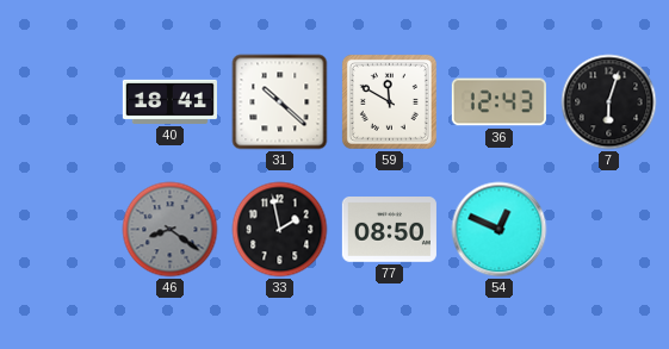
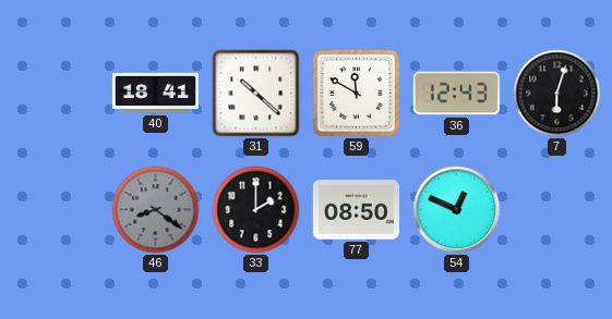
33: 1:58 -> 2:00
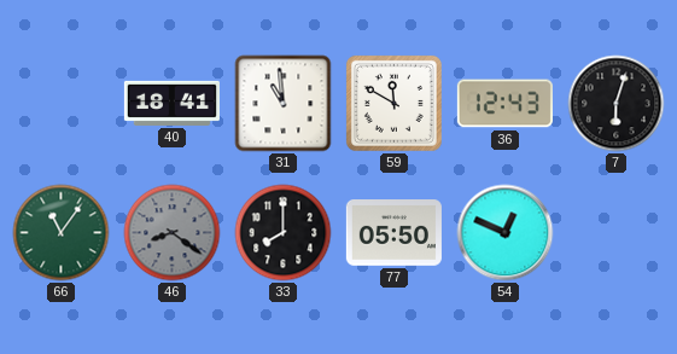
31: 10:22 -> 10:59
66: none -> 11:06
33: 2:00 -> 8:00
77: 08:50 -> 05:50
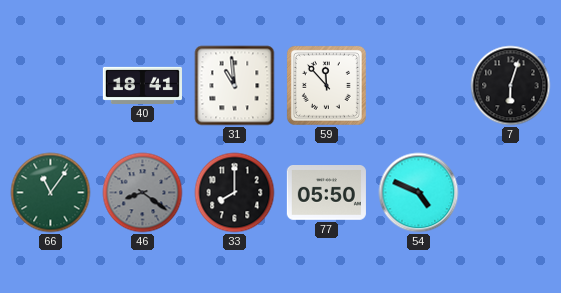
59: 11:50 -> 11:53
36: 12:43 -> none
54: 12:49 -> 4:49
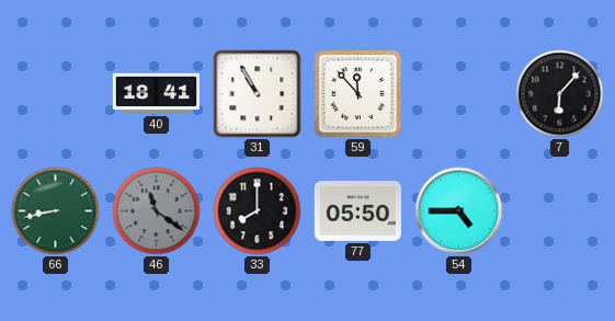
31: 10:59 -> 10:55
7: 6:03 -> 6:07
66: 11:06 -> 8:43
46: 8:21 -> 11:21
54: 4:49 -> 4:45
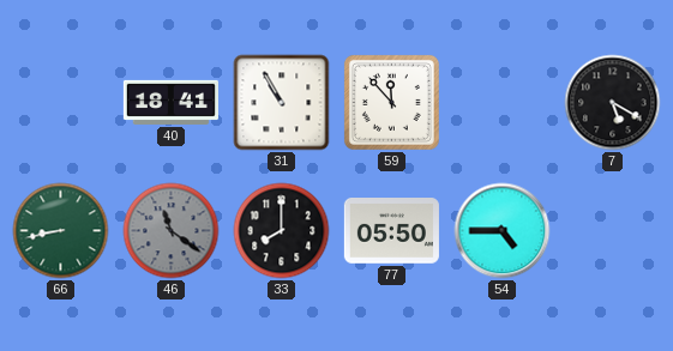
7: 6:07 -> 5:20
